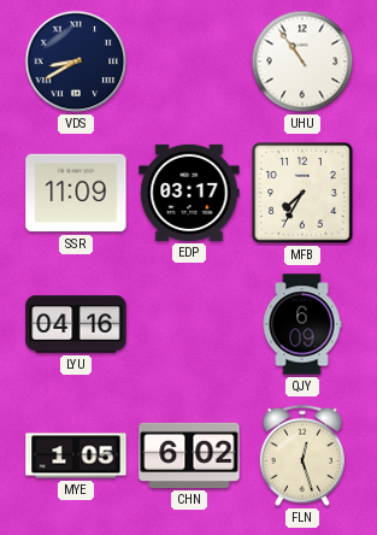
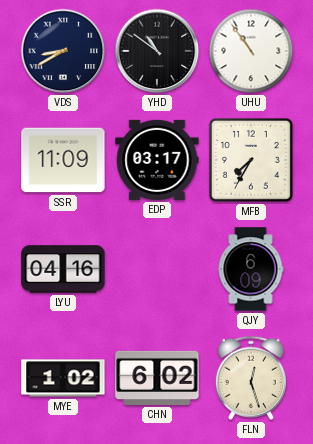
YHD: none -> 10:51
MYE: 1:05 -> 1:02
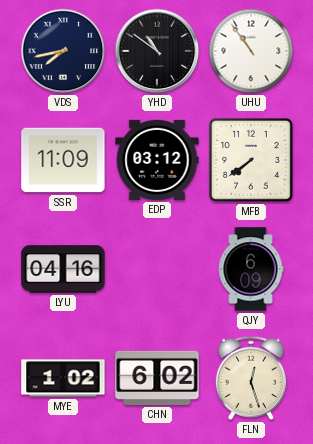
VDS: 8:40 -> 7:43
EDP: 03:17 -> 03:12
MFB: 7:35 -> 7:39
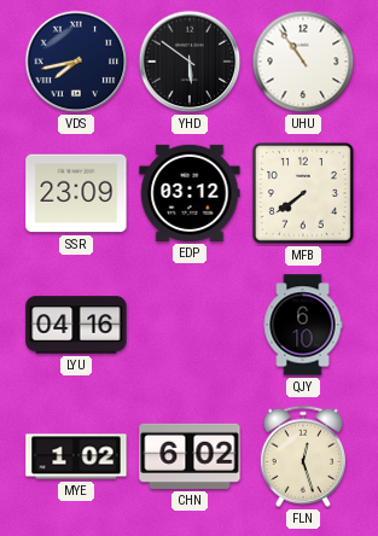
YHD: 10:51 -> 5:51
SSR: 11:09 -> 23:09
QJY: 6:09 -> 6:10
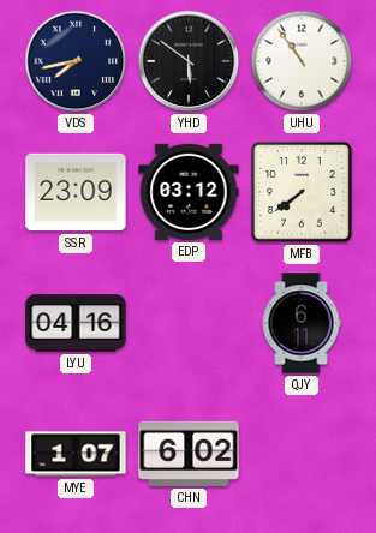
QJY: 6:10 -> 6:11
MYE: 1:02 -> 1:07
FLN: 12:27 -> none
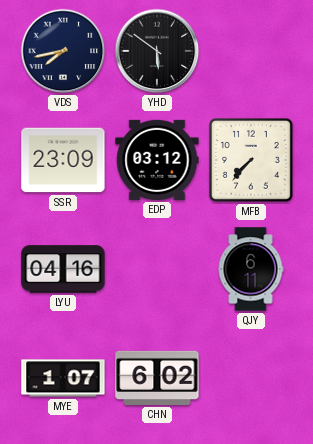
UHU: 10:54 -> none
MFB: 7:39 -> 7:37
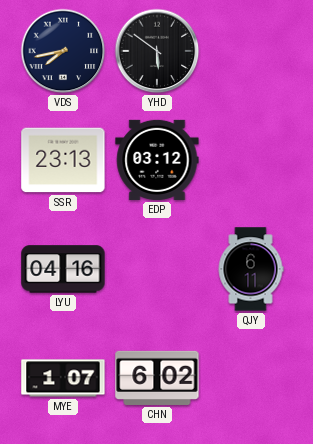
SSR: 23:09 -> 23:13
MFB: 7:37 -> none
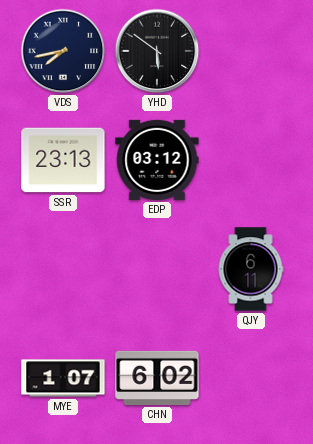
LYU: 04:16 -> none
